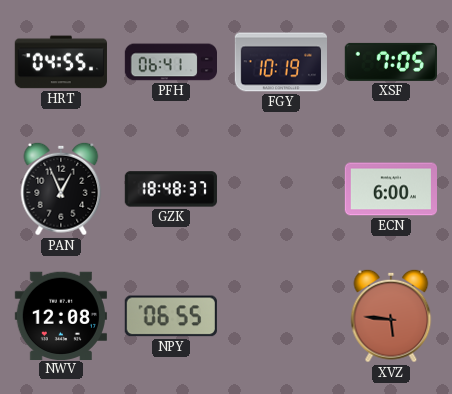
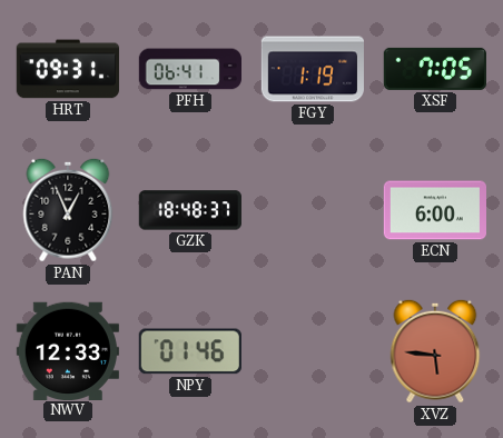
HRT: 04:55 -> 09:31
FGY: 10:19 -> 1:19
NWV: 12:08 -> 12:33
NPY: 06:55 -> 01:46
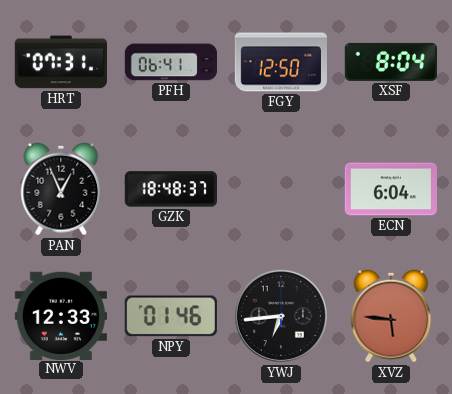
HRT: 09:31 -> 07:31
FGY: 1:19 -> 12:50
XSF: 7:05 -> 8:04
ECN: 6:00 -> 6:04
YWJ: none -> 6:44
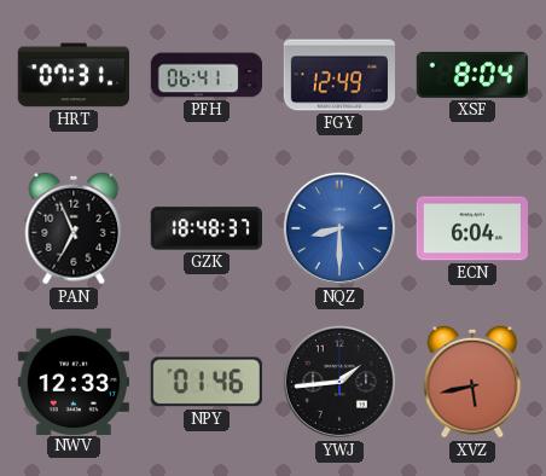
FGY: 12:50 -> 12:49
PAN: 12:56 -> 6:56
NQZ: none -> 8:30
YWJ: 6:44 -> 1:44
XVZ: 5:46 -> 5:43
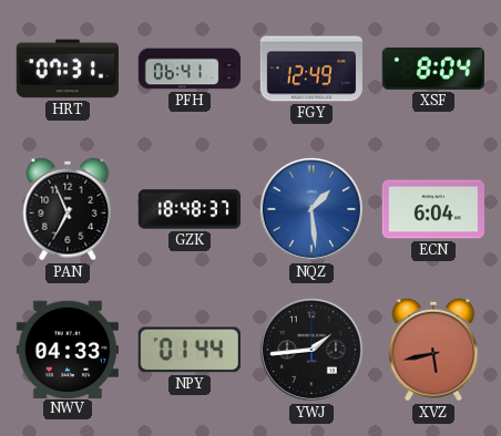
NQZ: 8:30 -> 1:29
NWV: 12:33 -> 04:33
NPY: 01:46 -> 01:44
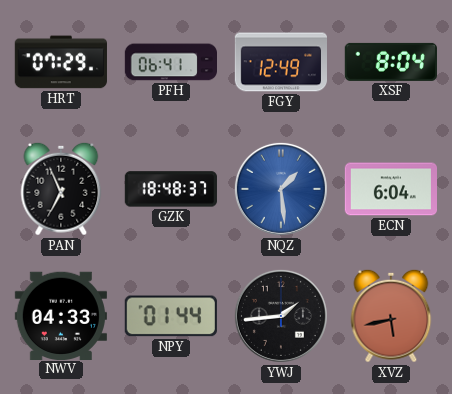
HRT: 07:31 -> 07:29
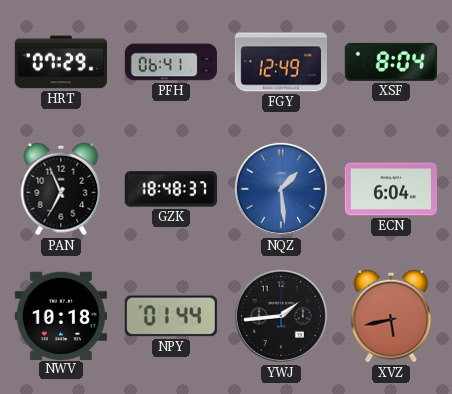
NWV: 04:33 -> 10:18
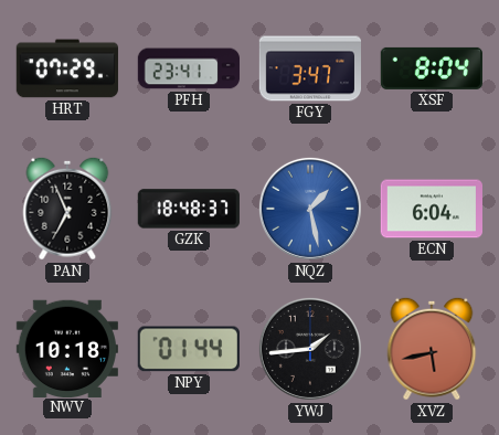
PFH: 06:41 -> 23:41
FGY: 12:49 -> 3:47
NQZ: 1:29 -> 1:28
